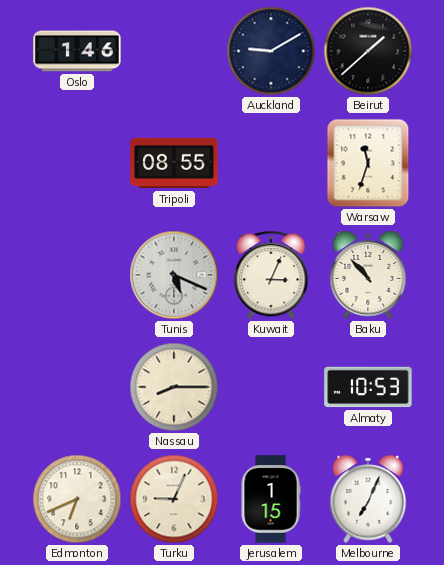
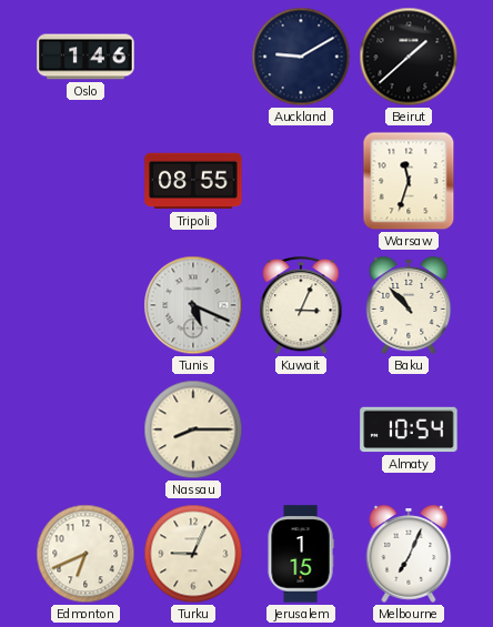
Almaty: 10:53 -> 10:54
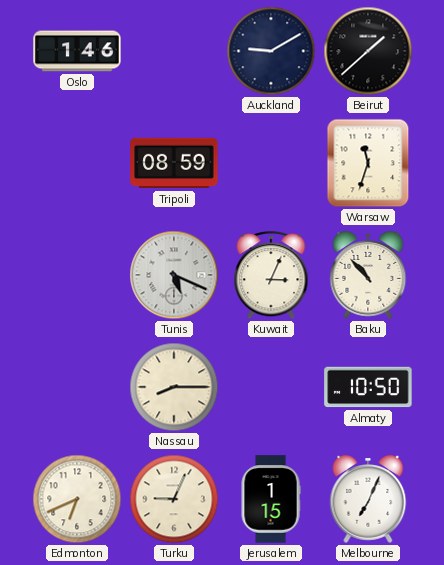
Tripoli: 08:55 -> 08:59
Almaty: 10:54 -> 10:50
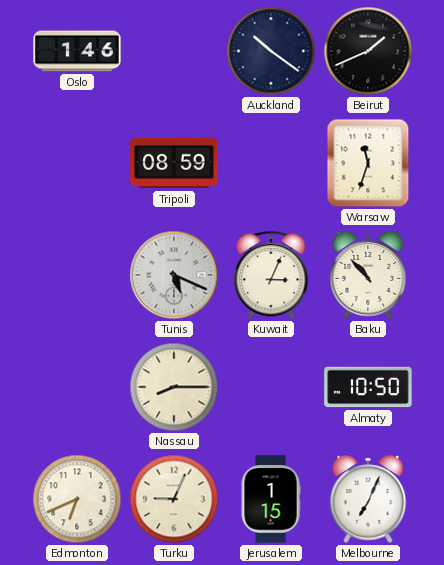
Auckland: 9:10 -> 10:21
Beirut: 1:38 -> 1:41
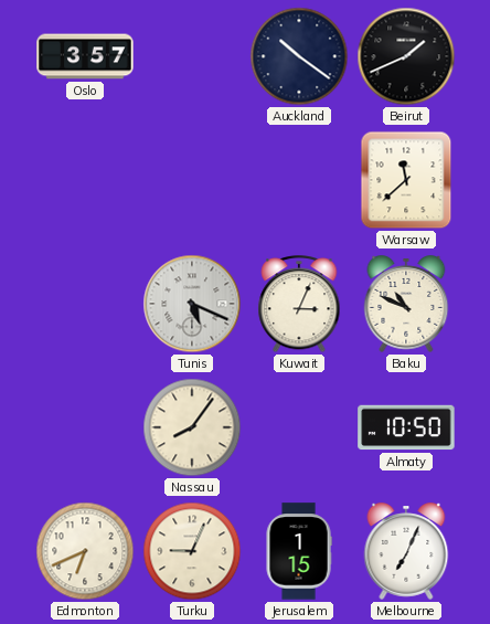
Oslo: 1:46 -> 3:57
Tripoli: 08:59 -> none
Warsaw: 11:33 -> 11:38
Baku: 10:53 -> 10:49
Nassau: 8:15 -> 8:06
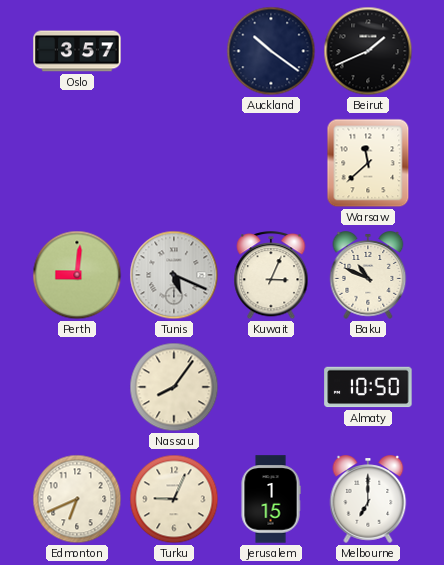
Perth: none -> 9:01
Melbourne: 7:04 -> 7:00
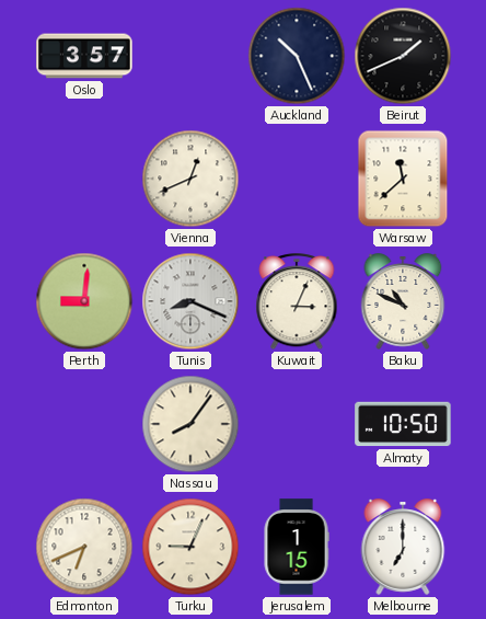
Auckland: 10:21 -> 10:26
Vienna: none -> 12:41
Tunis: 5:19 -> 8:19
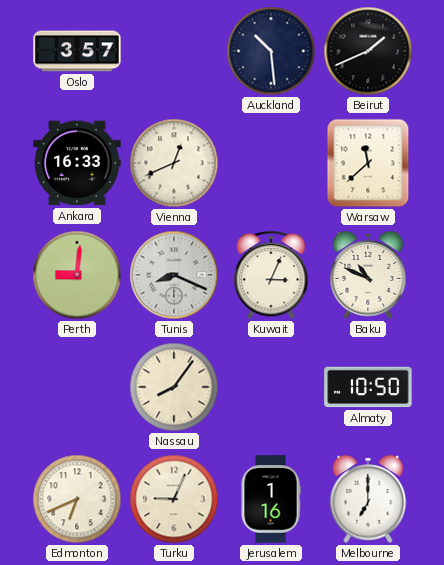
Auckland: 10:26 -> 10:29
Ankara: none -> 16:33
Jerusalem: 1:15 -> 1:16
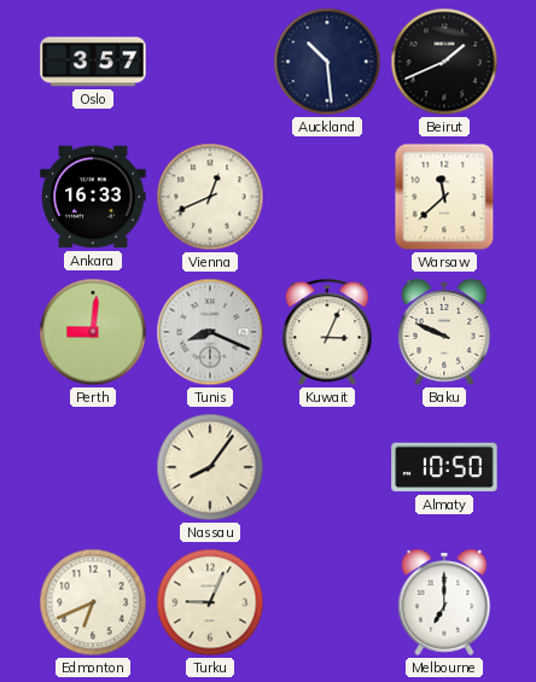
Baku: 10:49 -> 9:49
Jerusalem: 1:16 -> none
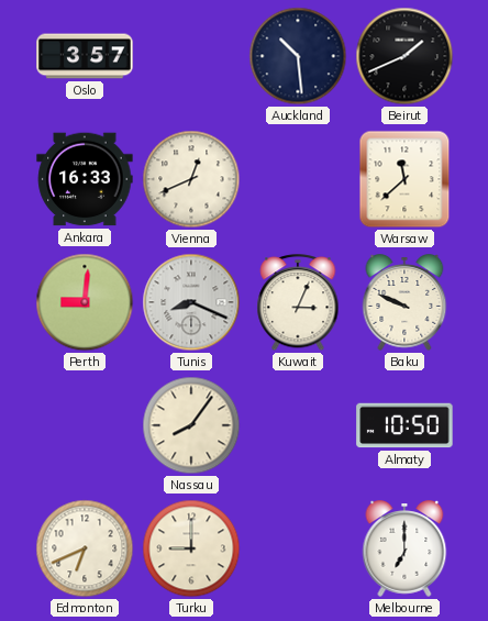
Turku: 9:04 -> 9:00
